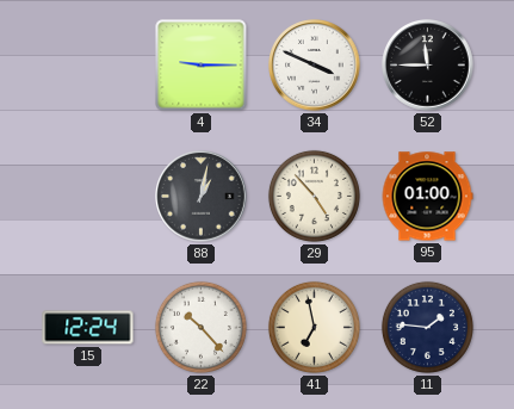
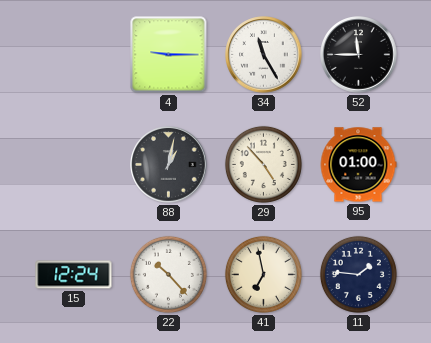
34: 3:49 -> 11:25
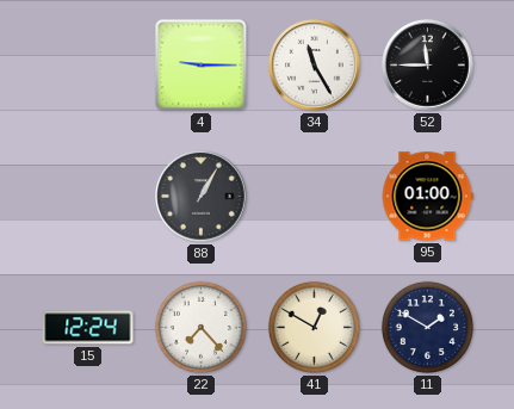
88: 1:02 -> 1:05
29: 4:53 -> none
22: 10:23 -> 7:23
41: 6:58 -> 12:50
11: 1:46 -> 1:50
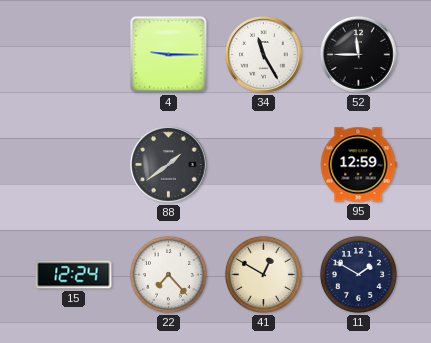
88: 1:05 -> 1:39
95: 01:00 -> 12:59
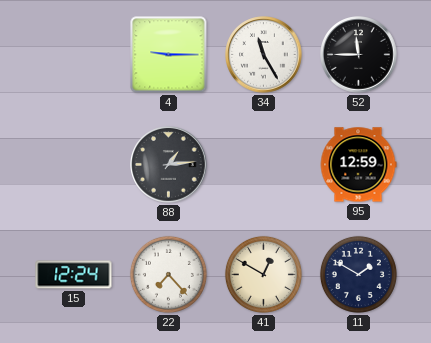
88: 1:39 -> 1:14
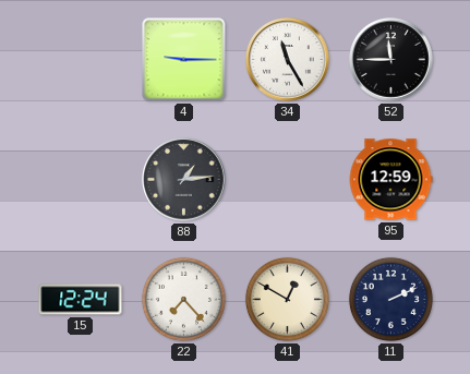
11: 1:50 -> 2:11
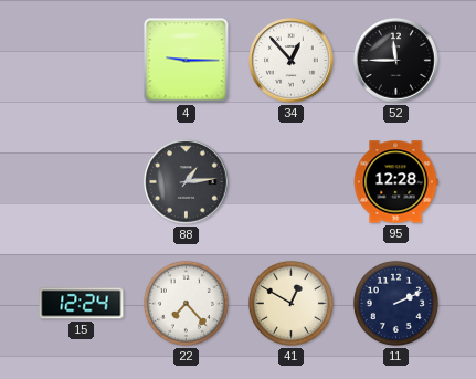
34: 11:25 -> 12:53
95: 12:59 -> 12:28
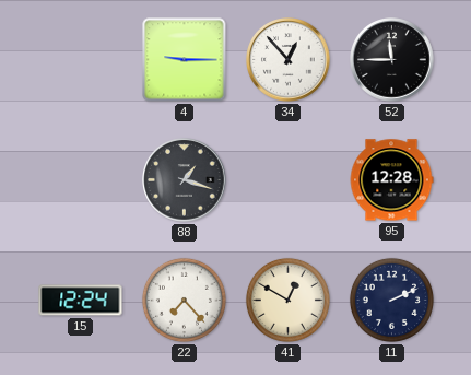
88: 1:14 -> 1:18
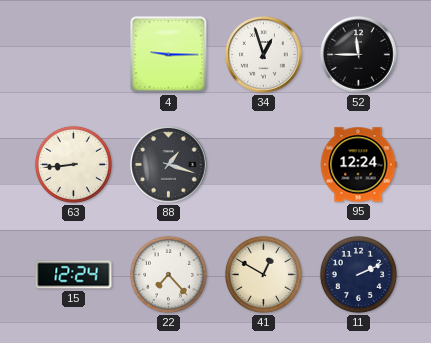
34: 12:53 -> 12:57
63: none -> 8:44
95: 12:28 -> 12:24
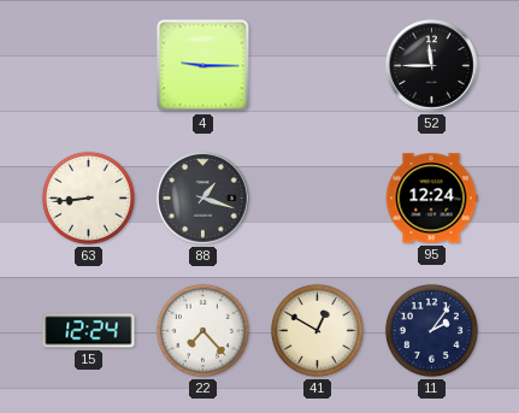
34: 12:57 -> none
11: 2:11 -> 2:06
